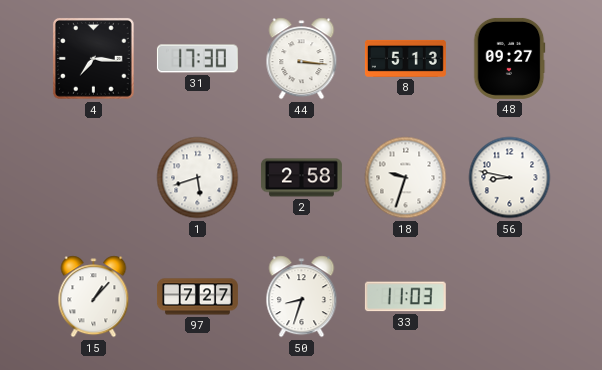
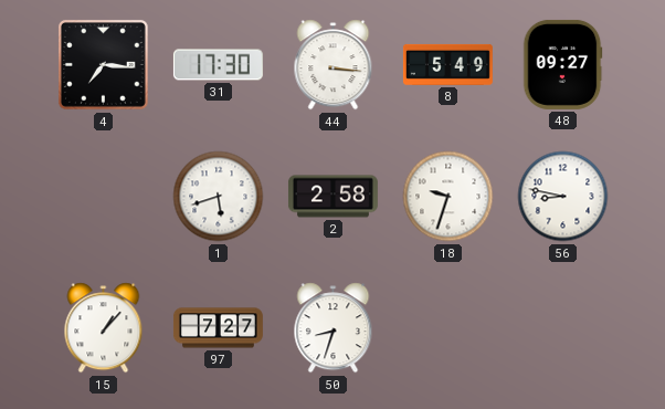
8: 5:13 -> 5:49
33: 11:03 -> none
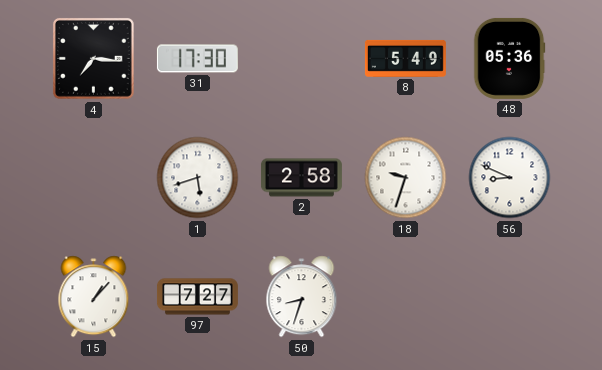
44: 3:16 -> none
48: 09:27 -> 05:36
56: 8:47 -> 8:49
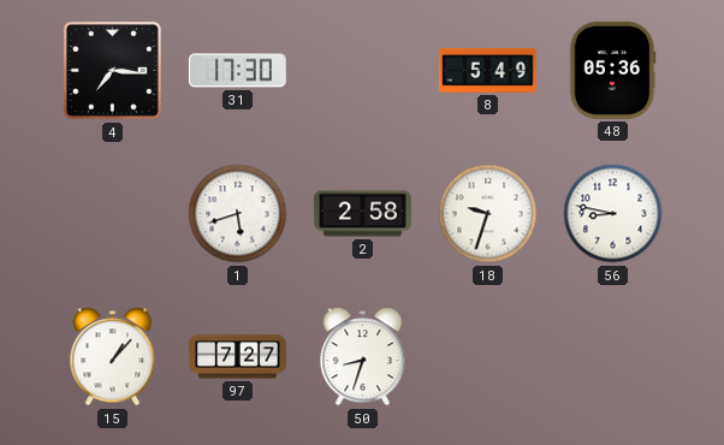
56: 8:49 -> 8:47
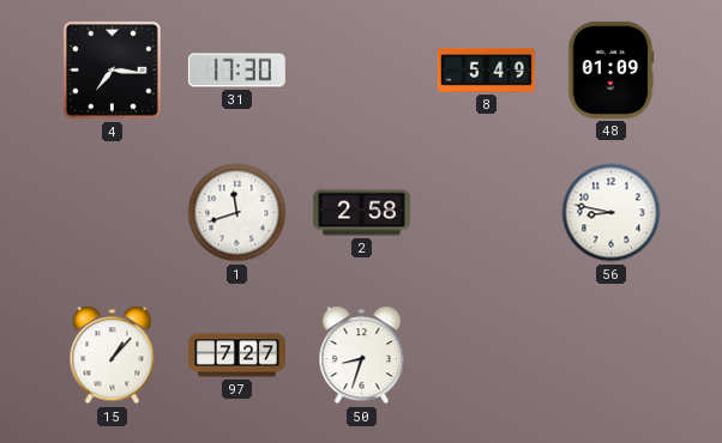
48: 05:36 -> 01:09
1: 5:42 -> 11:42
18: 9:33 -> none
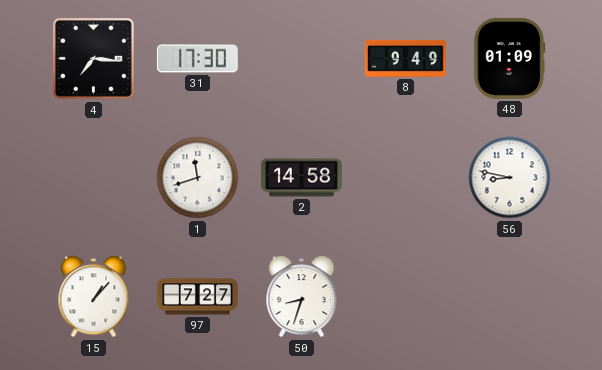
8: 5:49 -> 9:49
2: 2:58 -> 14:58
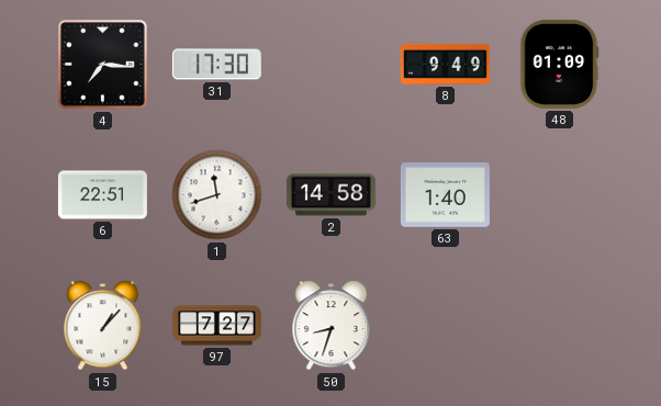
6: none -> 22:51
63: none -> 1:40
56: 8:47 -> none
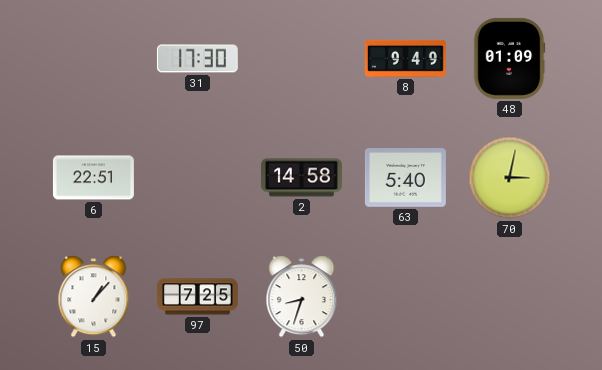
4: 7:16 -> none
1: 11:42 -> none
63: 1:40 -> 5:40
70: none -> 3:02
97: 7:27 -> 7:25
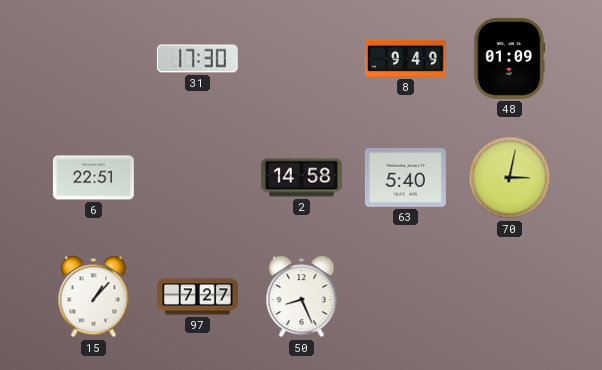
97: 7:25 -> 7:27
50: 8:33 -> 8:26
